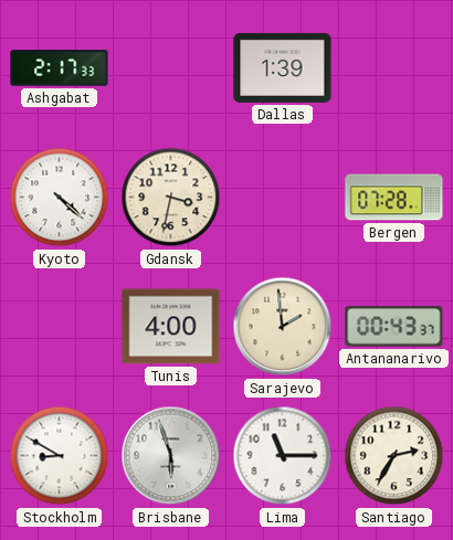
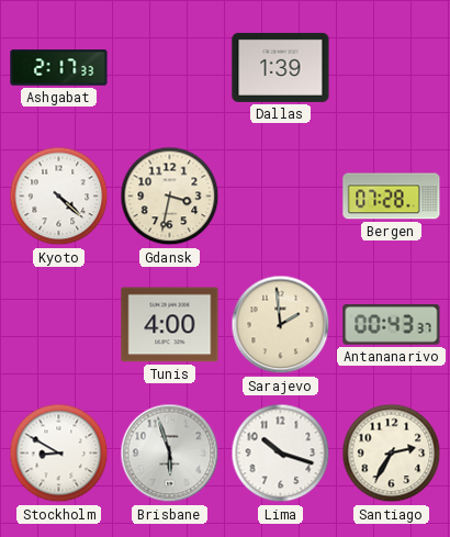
Lima: 11:15 -> 10:18
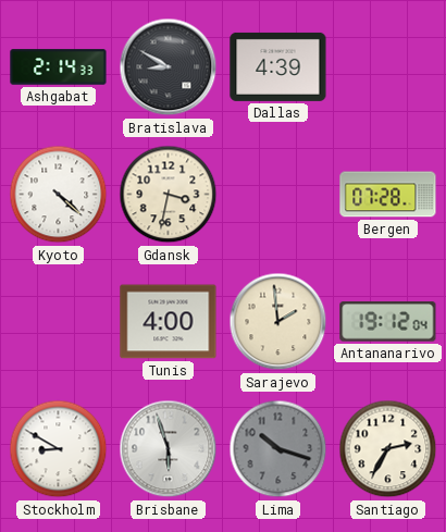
Ashgabat: 2:17 -> 2:14
Bratislava: none -> 8:50
Dallas: 1:39 -> 4:39
Antananarivo: 00:43 -> 19:12
Lima dial: white -> grey
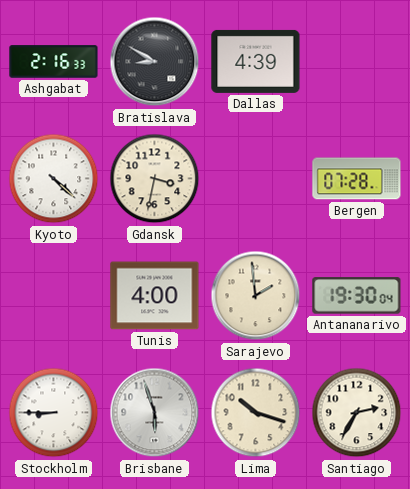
Ashgabat: 2:14 -> 2:16
Antananarivo: 19:12 -> 19:30
Stockholm: 8:50 -> 8:45
Lima dial: grey -> cream
